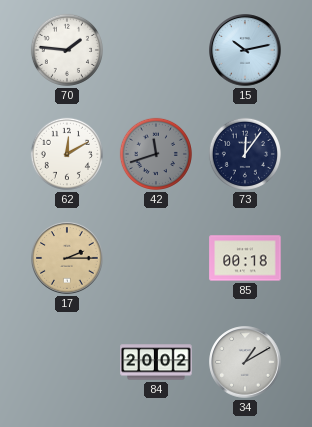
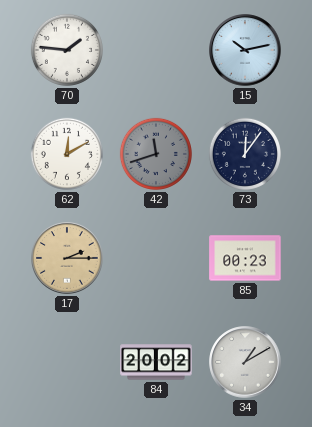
85: 00:18 -> 00:23
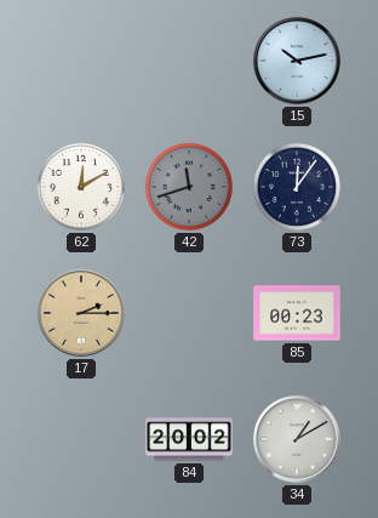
70: 1:46 -> none
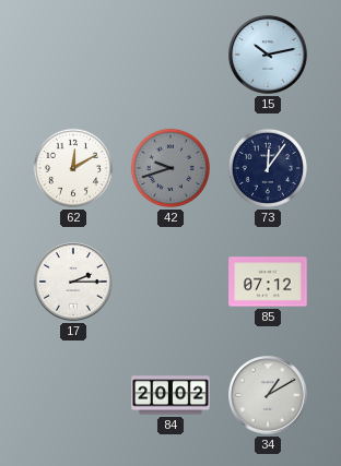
42: 11:42 -> 9:42
17 dial: champagne -> white
85: 00:23 -> 07:12
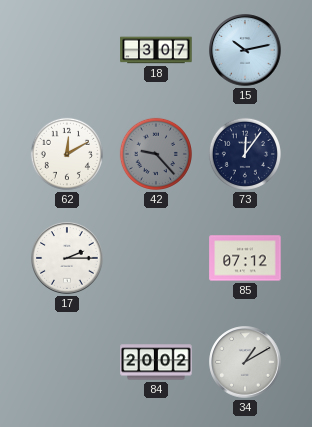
18: none -> 3:07
42: 9:42 -> 9:23
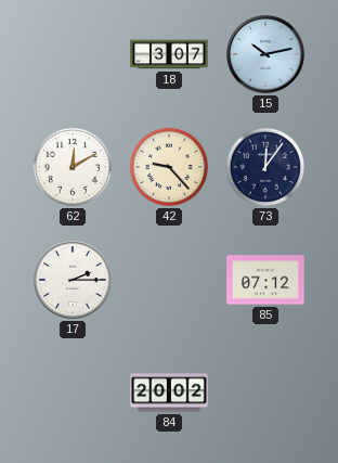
42 dial: grey -> cream
34: 1:10 -> none
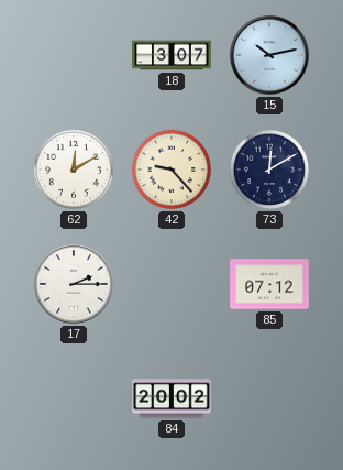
73: 12:06 -> 12:10
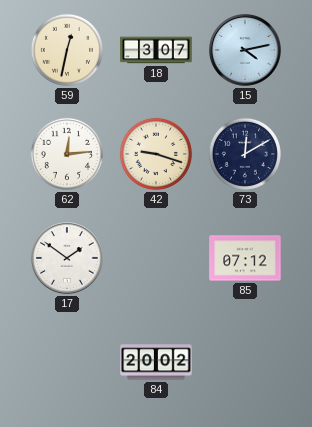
59: none -> 12:32
15: 10:13 -> 4:13
62: 12:10 -> 12:14
42: 9:23 -> 9:18
17: 2:15 -> 1:51
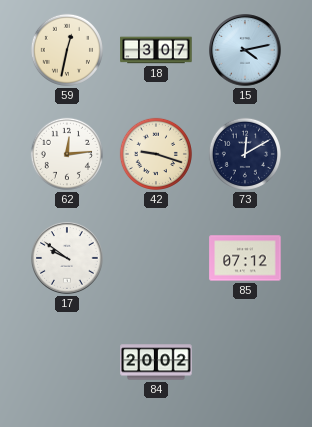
17: 1:51 -> 9:51
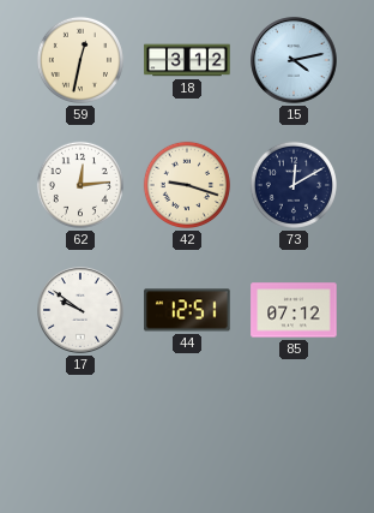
18: 3:07 -> 3:12
44: none -> 12:51
84: 20:02 -> none
